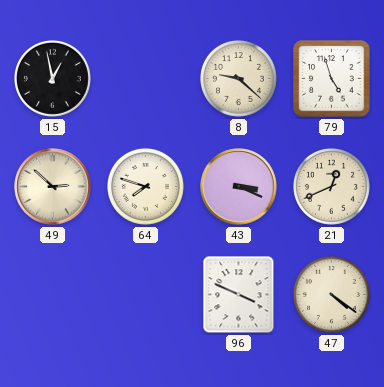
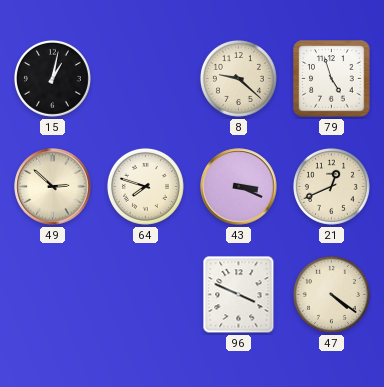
15: 12:58 -> 1:02
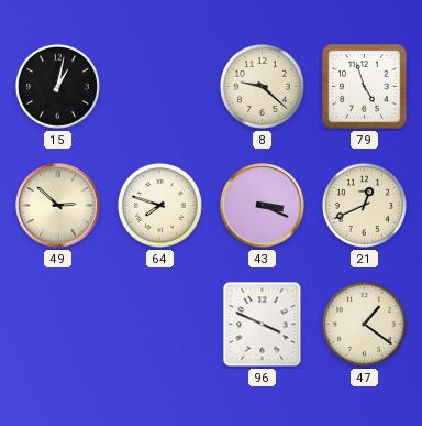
47: 4:21 -> 1:21
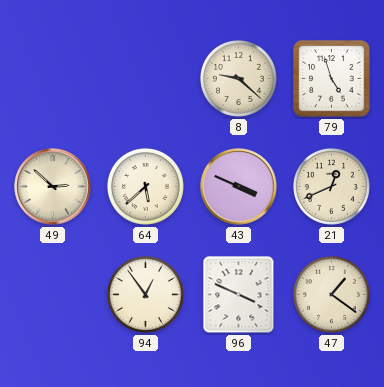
15: 1:02 -> none
64: 7:48 -> 5:38
43: 3:19 -> 3:49
94: none -> 12:54
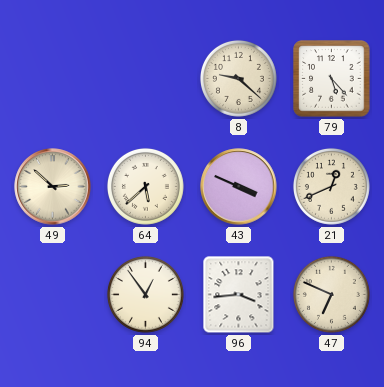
79: 4:57 -> 5:23
96: 3:49 -> 3:44
47: 1:21 -> 6:49
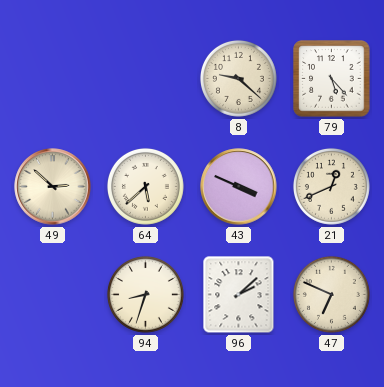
94: 12:54 -> 8:33
96: 3:44 -> 2:08
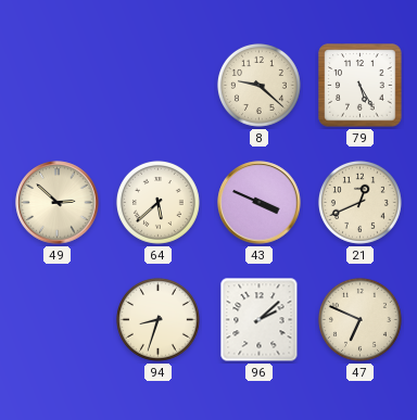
79: 5:23 -> 5:25
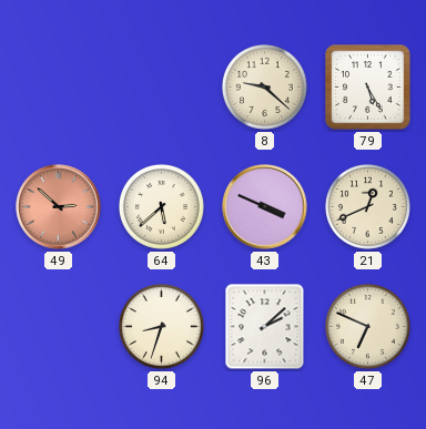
49 dial: cream -> salmon
